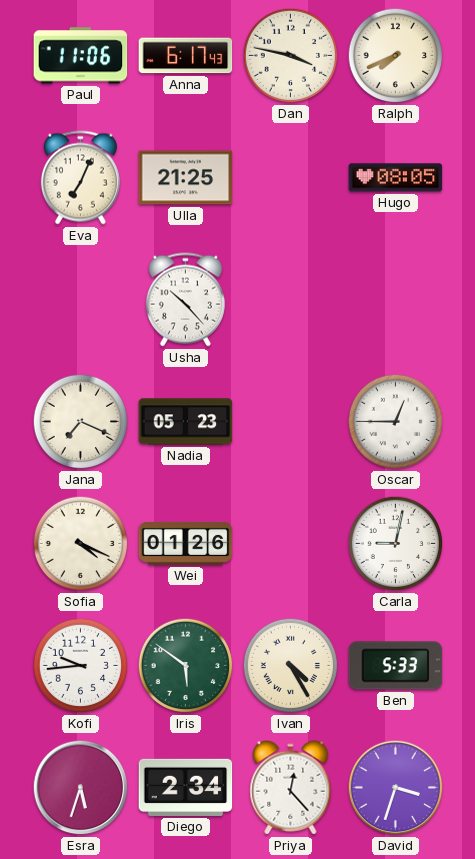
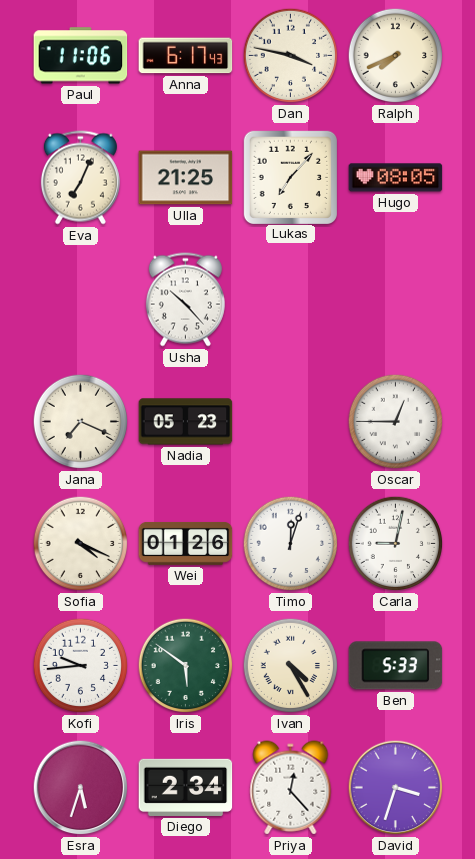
Lukas: none -> 7:07
Timo: none -> 12:03
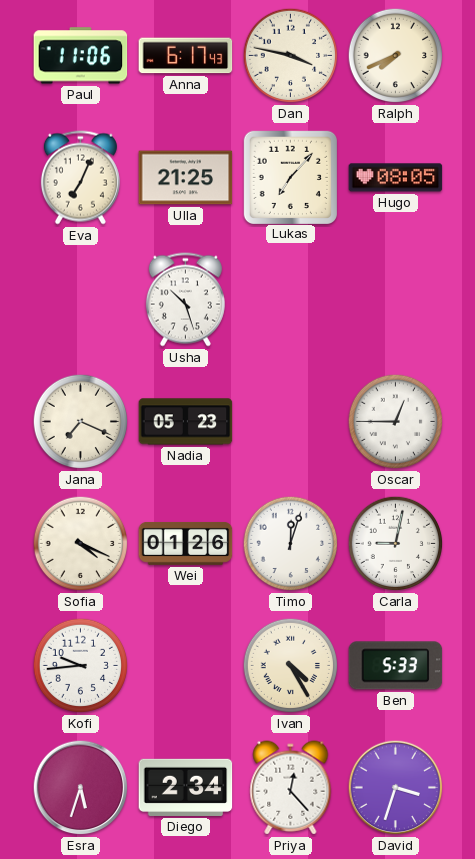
Usha: 10:23 -> 10:27
Iris: 5:51 -> none
